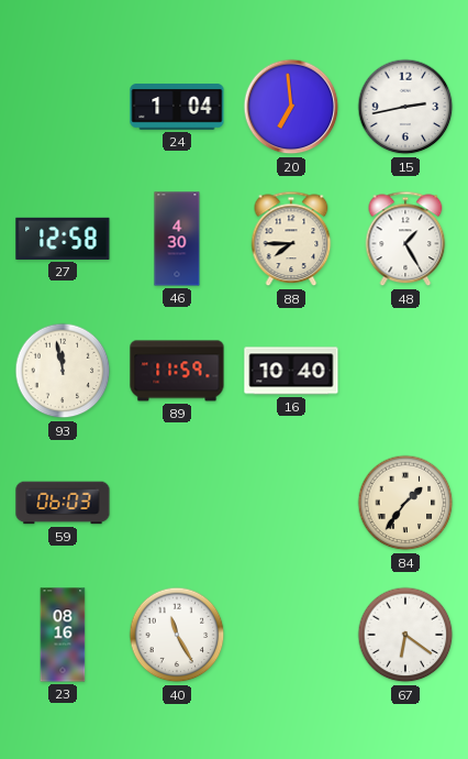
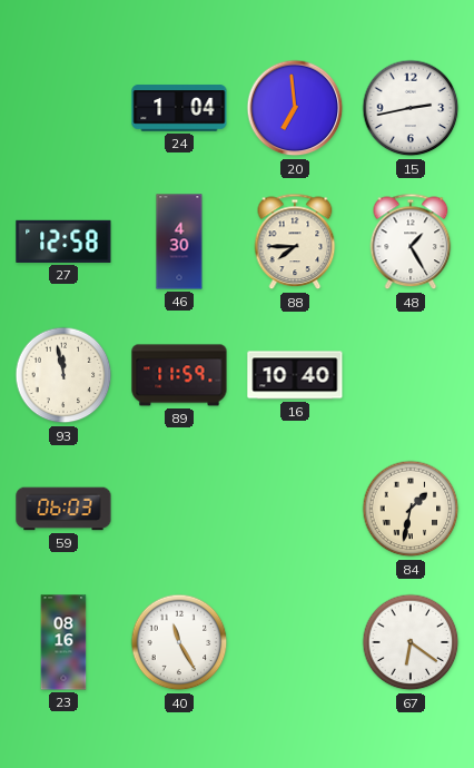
84: 1:36 -> 1:32
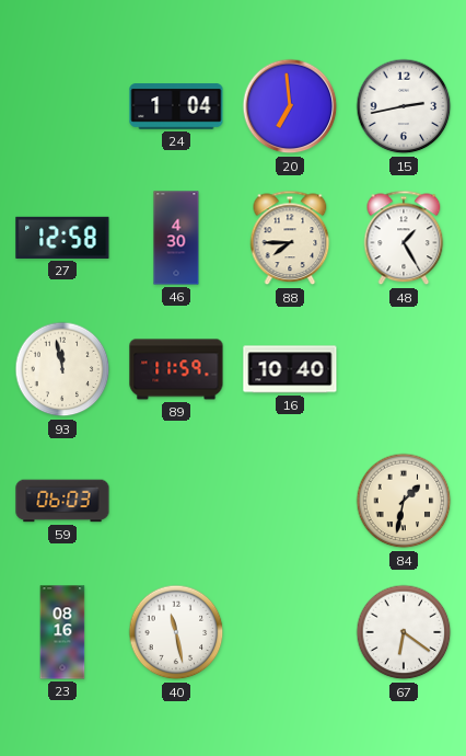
40: 11:25 -> 11:28
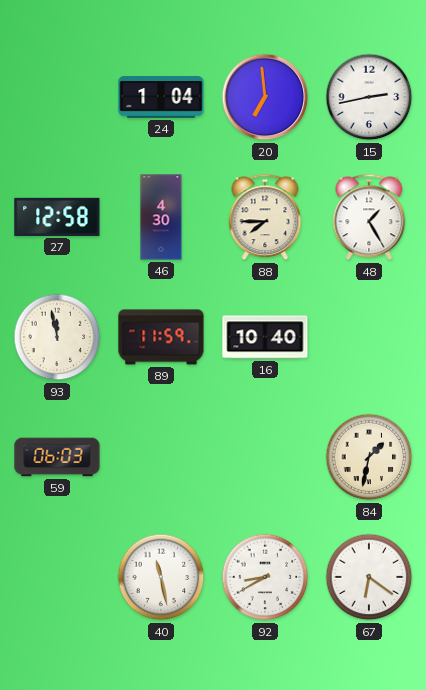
23: 08:16 -> none
92: none -> 8:40
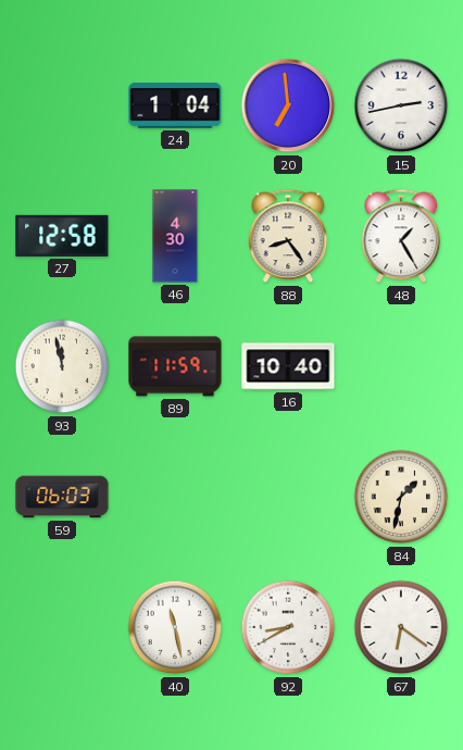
88: 7:45 -> 8:24
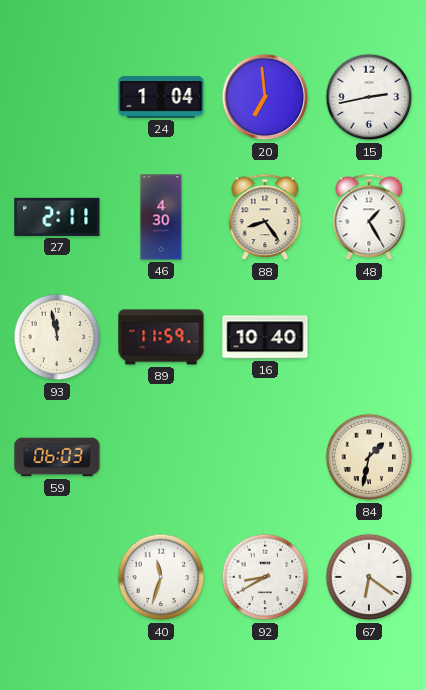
27: 12:58 -> 2:11
40: 11:28 -> 11:33
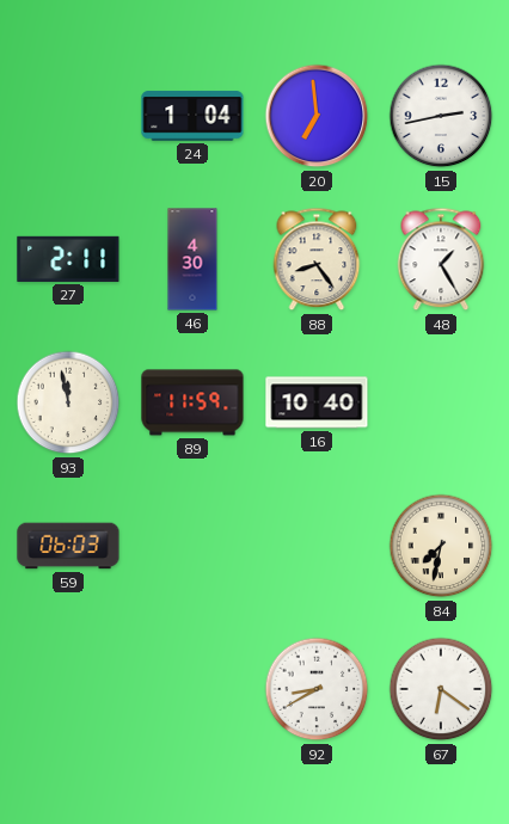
84: 1:32 -> 7:32
40: 11:33 -> none
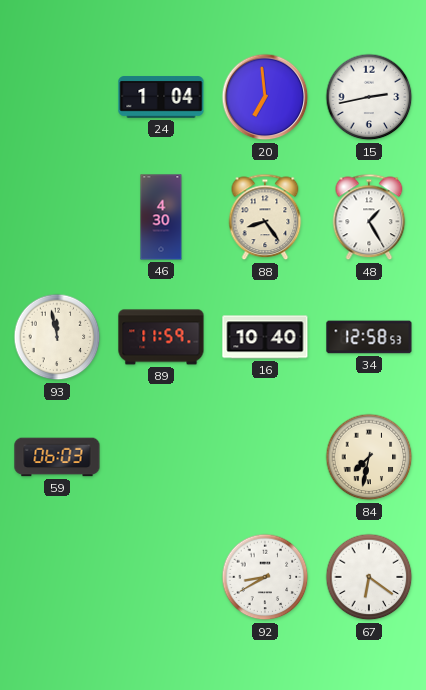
27: 2:11 -> none
34: none -> 12:58
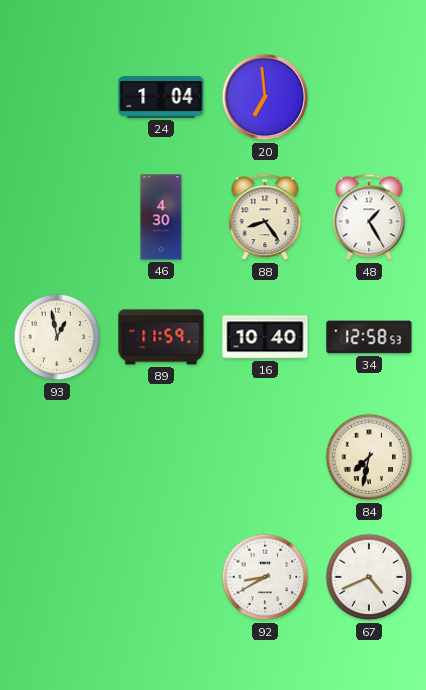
15: 2:43 -> none
93: 11:58 -> 12:58
59: 06:03 -> none
67: 6:21 -> 4:41
